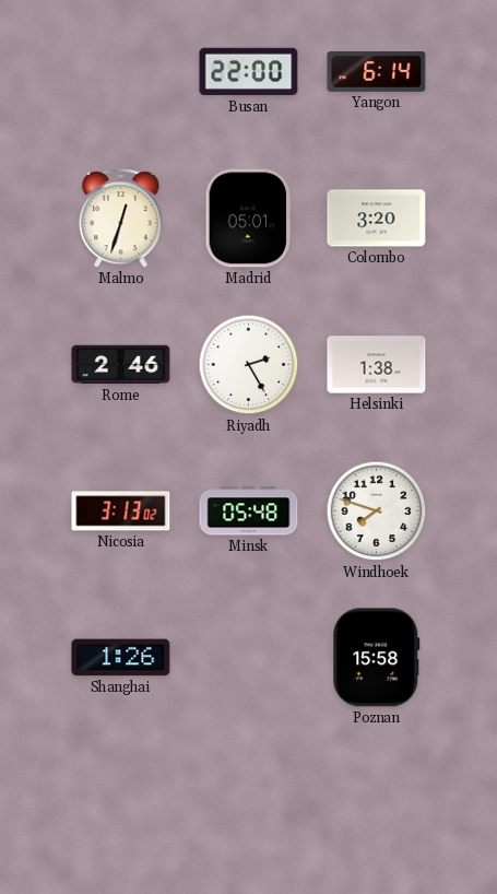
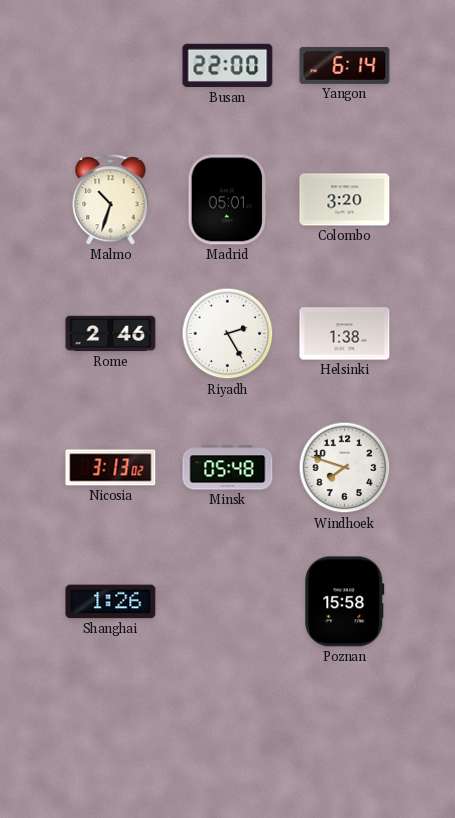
Malmo: 12:33 -> 10:33
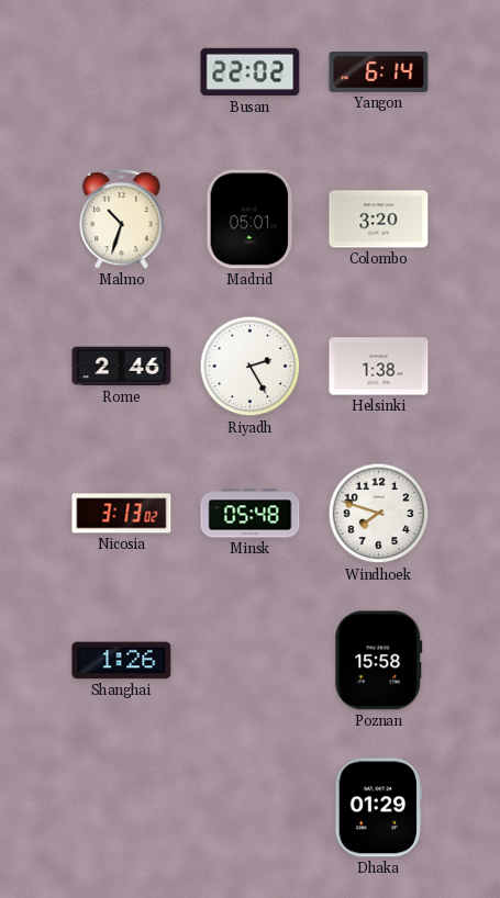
Busan: 22:00 -> 22:02
Dhaka: none -> 01:29
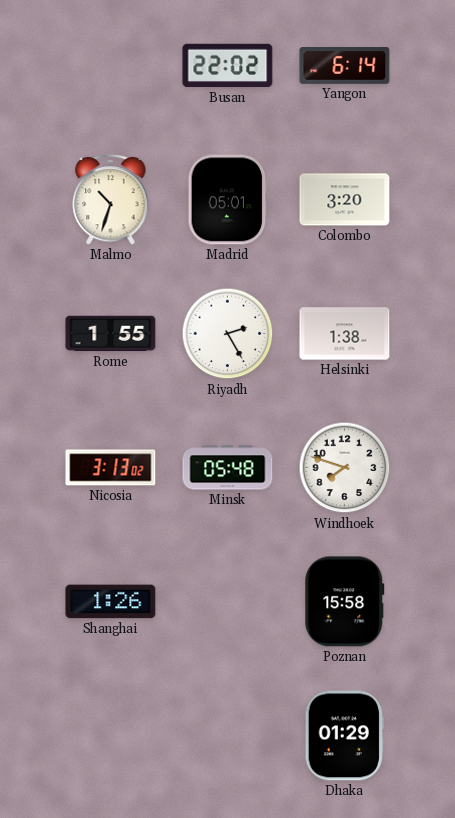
Rome: 2:46 -> 1:55
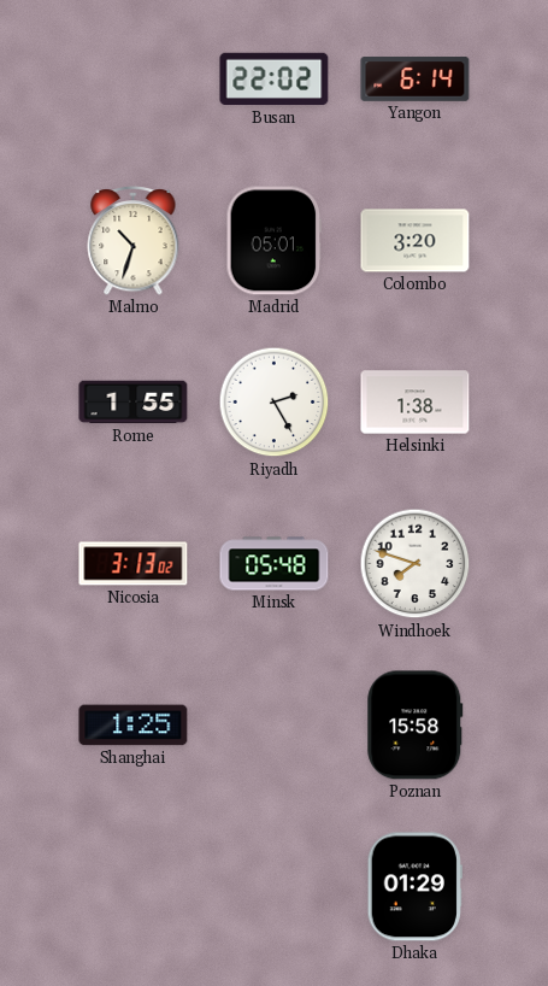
Shanghai: 1:26 -> 1:25
